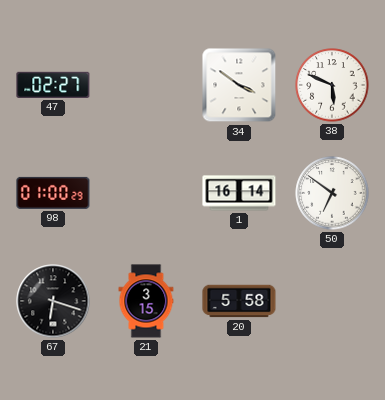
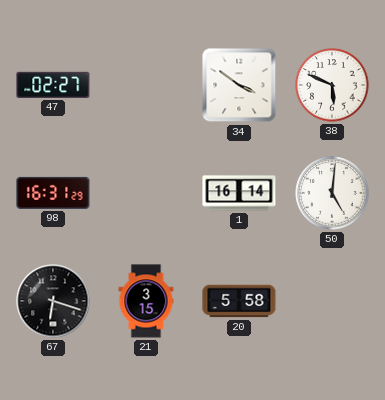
98: 01:00 -> 16:31
50: 6:51 -> 5:01
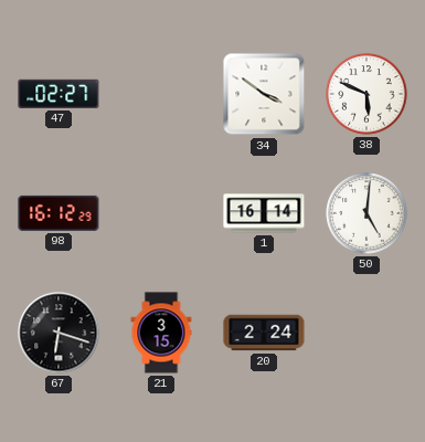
98: 16:31 -> 16:12
20: 5:58 -> 2:24
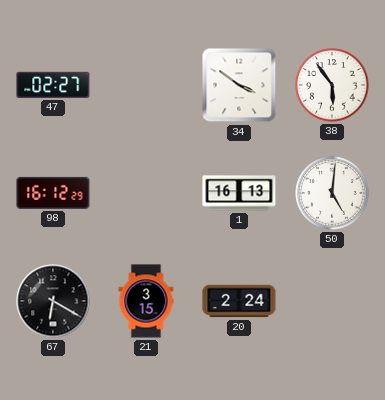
38: 5:49 -> 5:54
1: 16:14 -> 16:13
67: 6:18 -> 6:20
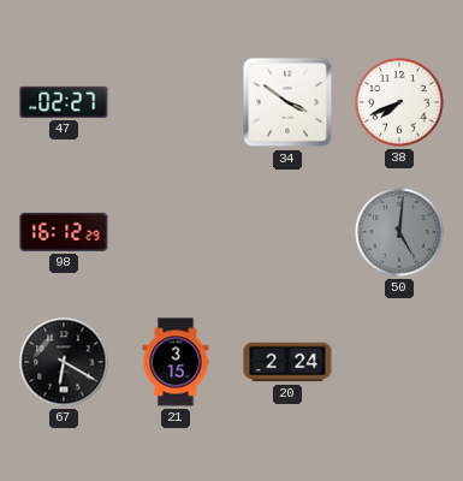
38: 5:54 -> 7:41
1: 16:13 -> none
50 dial: white -> grey
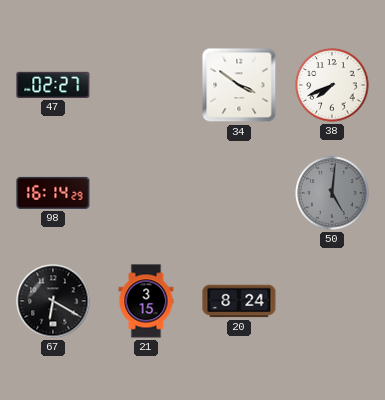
98: 16:12 -> 16:14
20: 2:24 -> 8:24
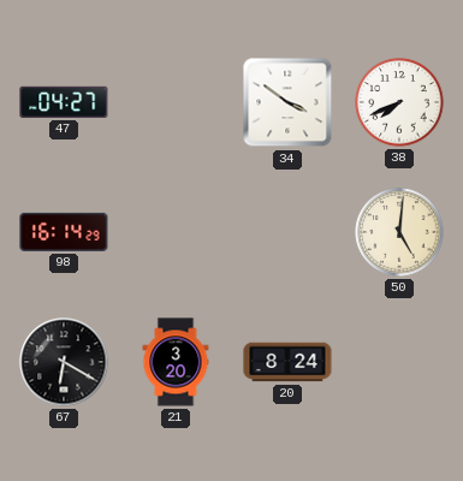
47: 02:27 -> 04:27
50 dial: grey -> cream
21: 3:15 -> 3:20
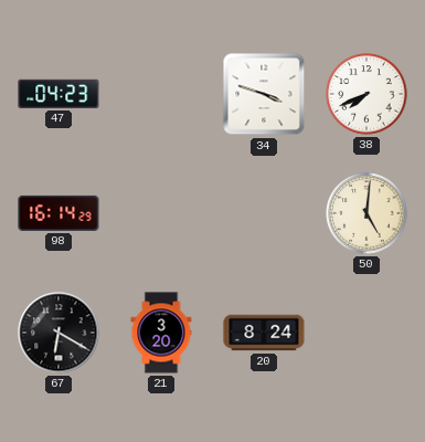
47: 04:27 -> 04:23
34: 3:51 -> 3:48
